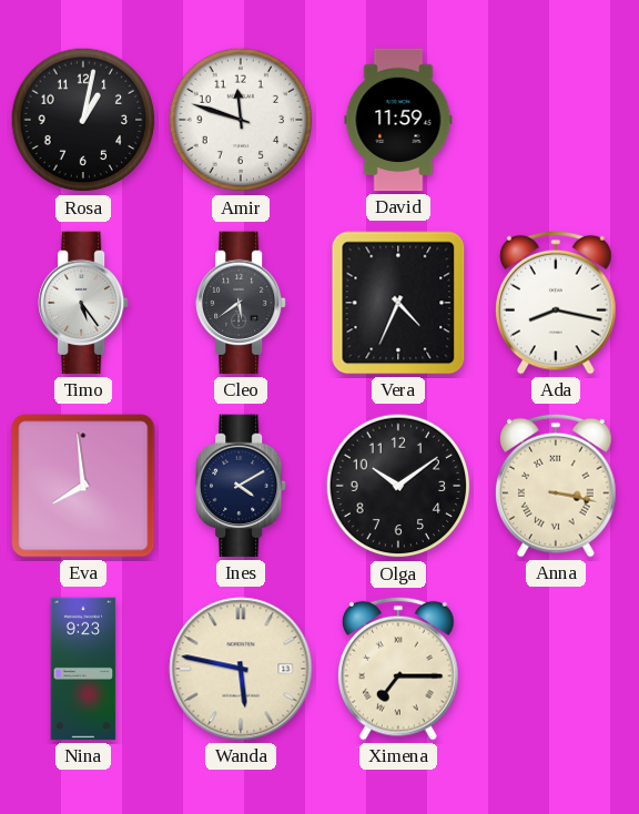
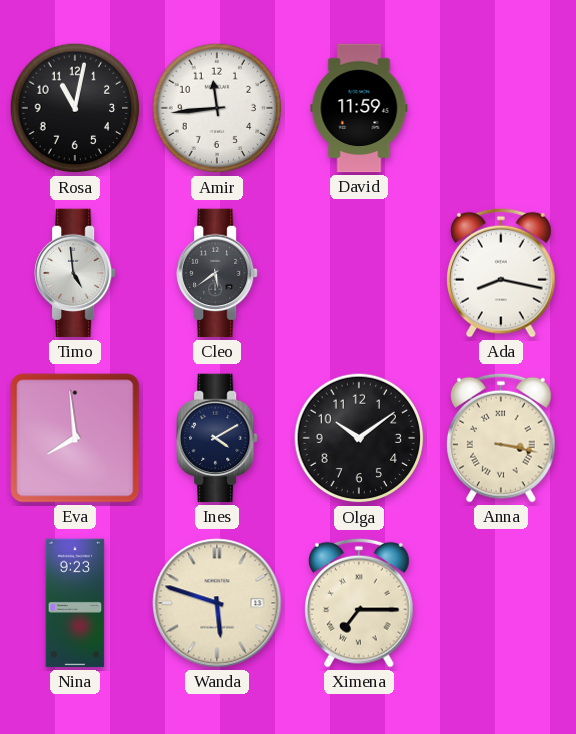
Rosa: 1:02 -> 11:02
Amir: 11:48 -> 11:44
Timo: 5:24 -> 4:59
Vera: 4:34 -> none
Wanda: 5:47 -> 5:48
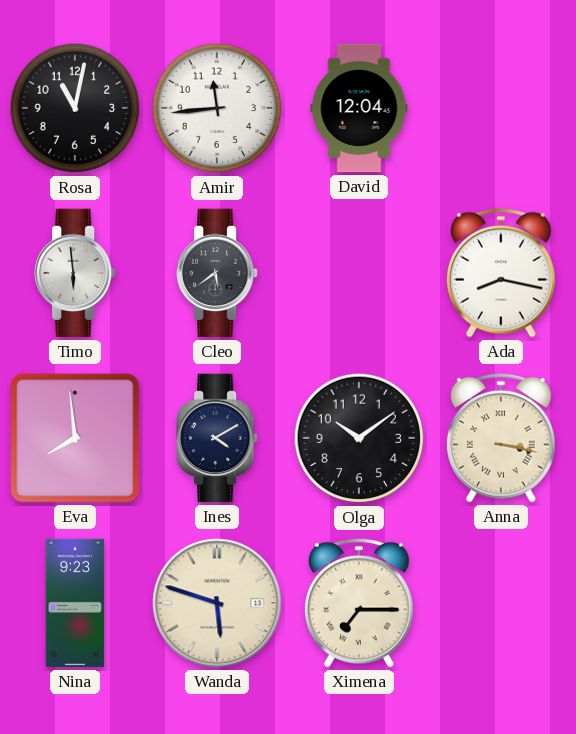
David: 11:59 -> 12:04
Timo: 4:59 -> 5:59
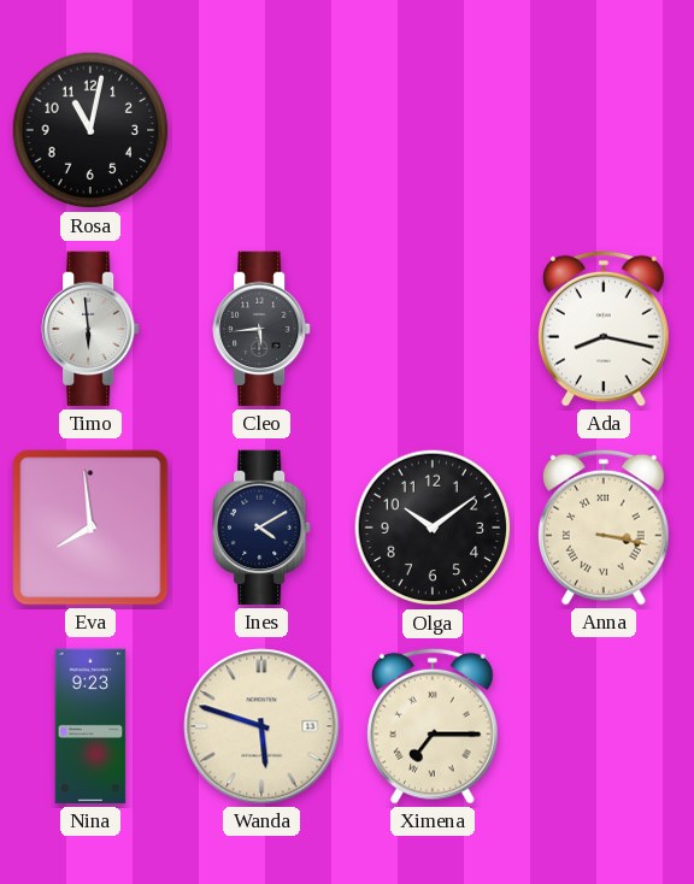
Amir: 11:44 -> none
David: 12:04 -> none
Cleo: 5:39 -> 5:44
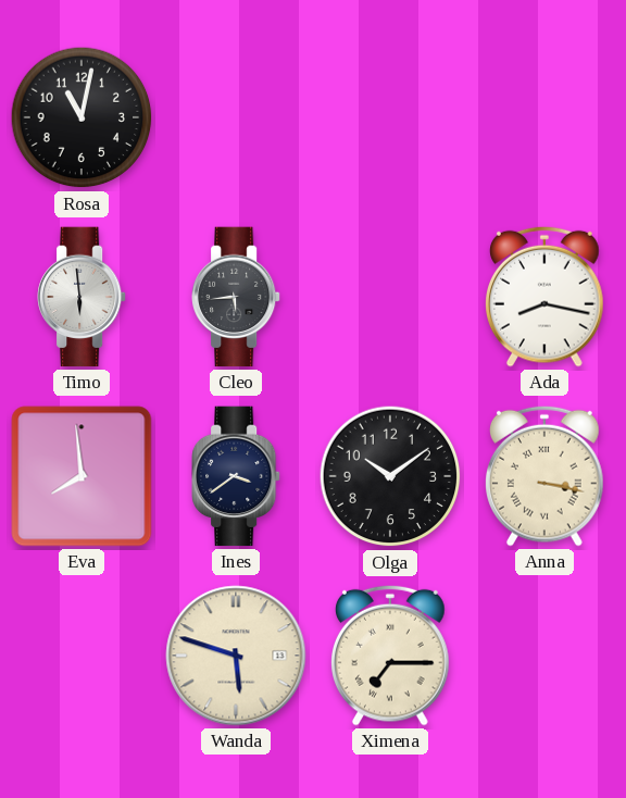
Ines: 4:10 -> 3:39
Nina: 9:23 -> none
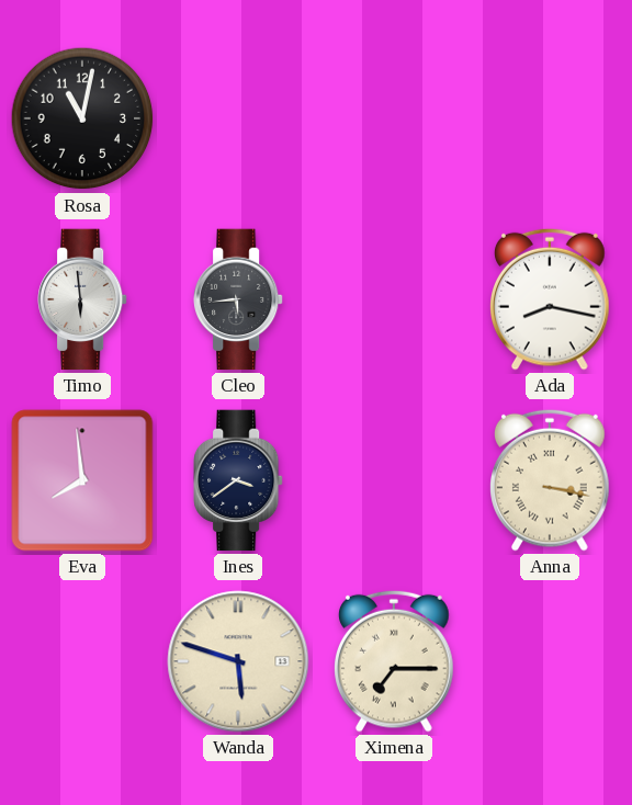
Olga: 10:09 -> none
